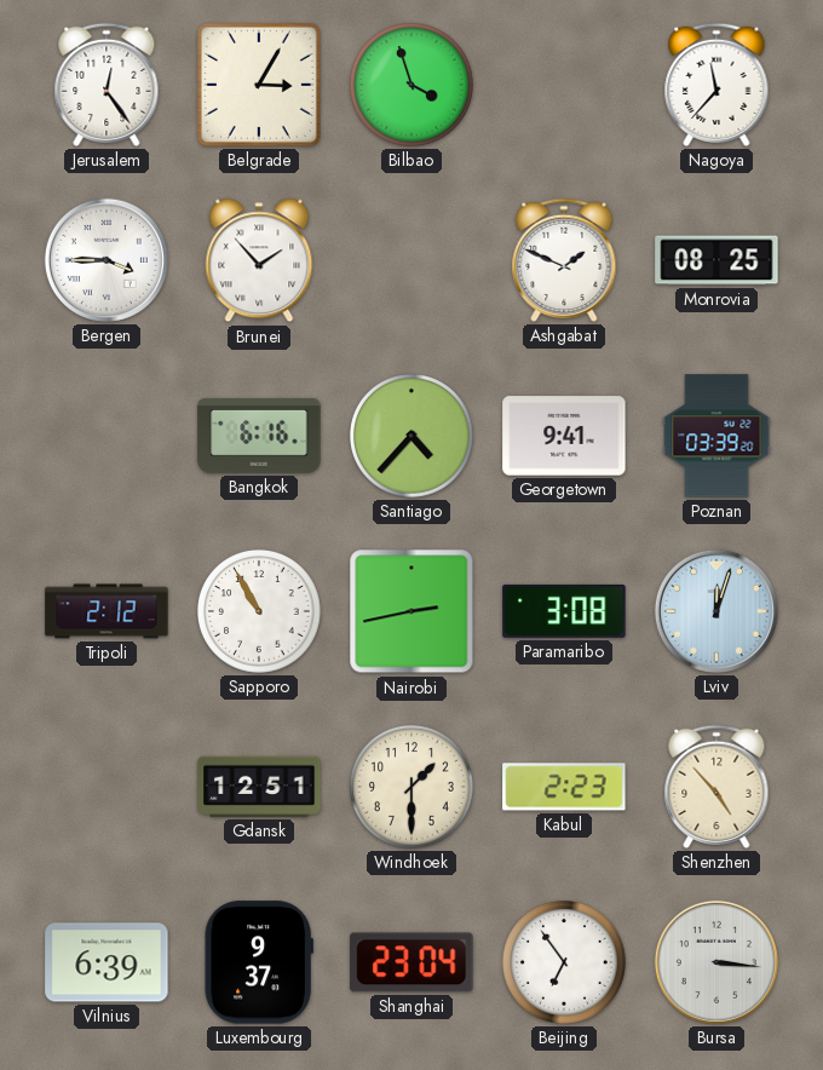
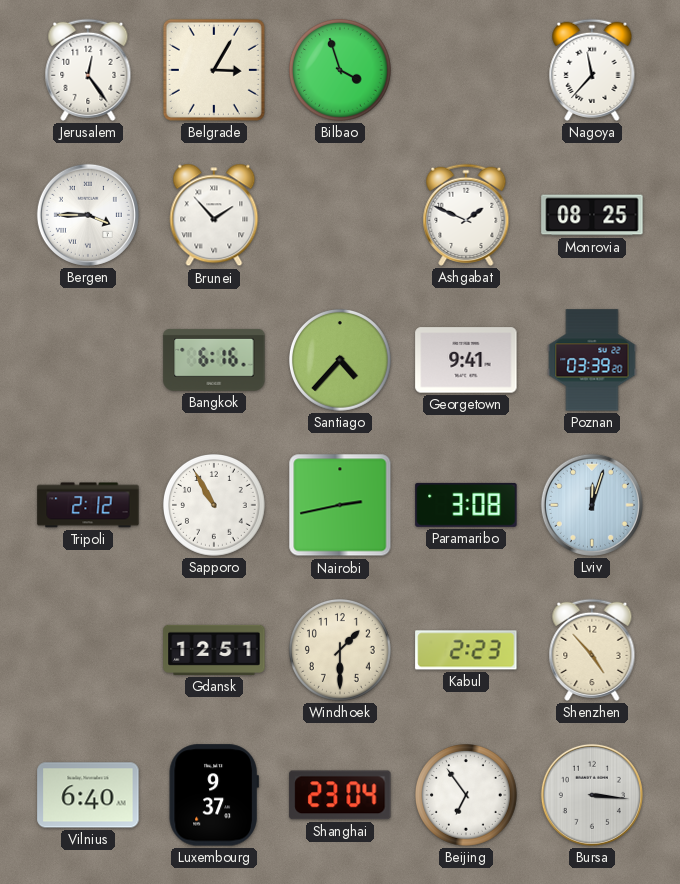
Vilnius: 6:39 -> 6:40
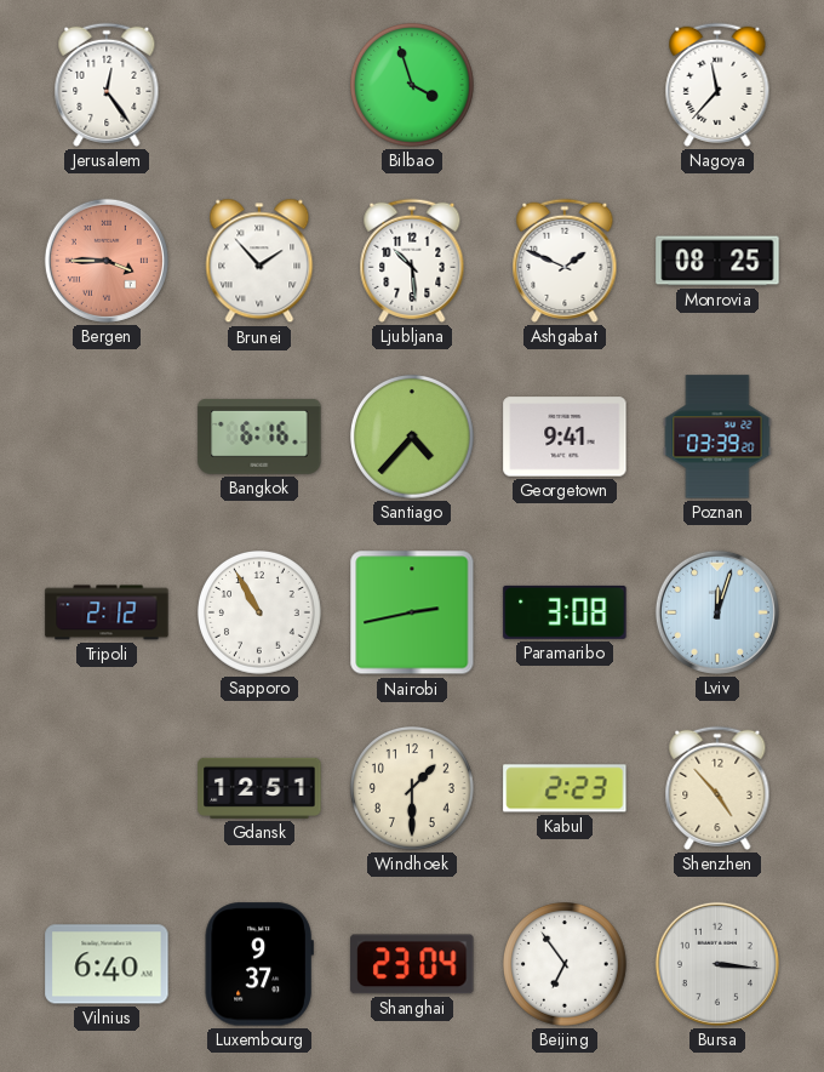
Belgrade: 3:05 -> none
Bergen dial: white -> salmon
Ljubljana: none -> 10:29
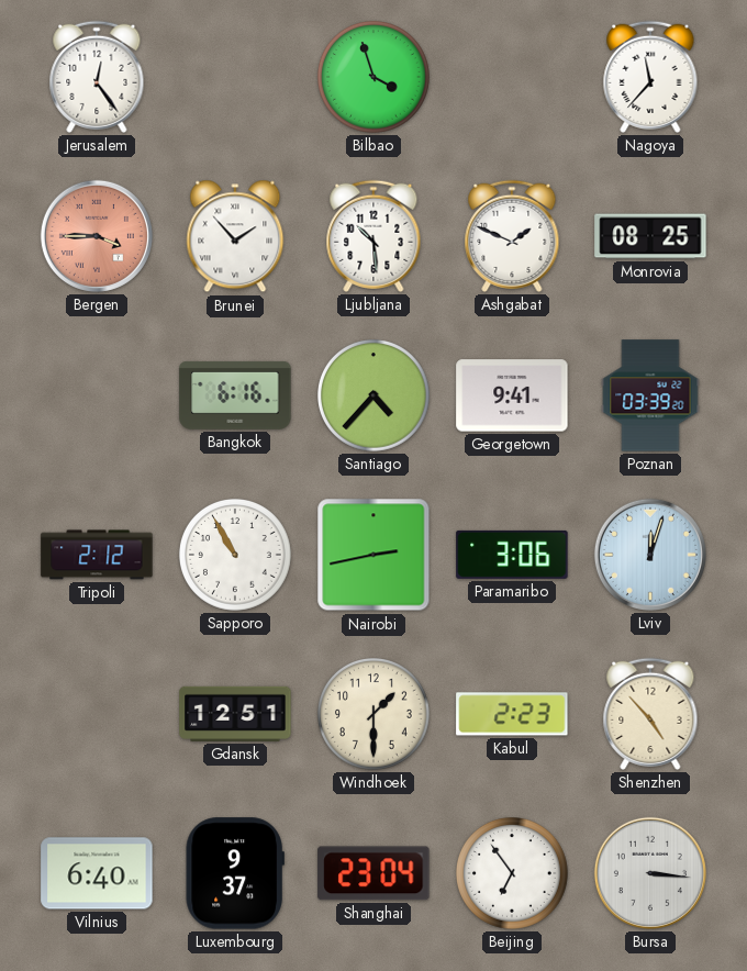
Paramaribo: 3:08 -> 3:06
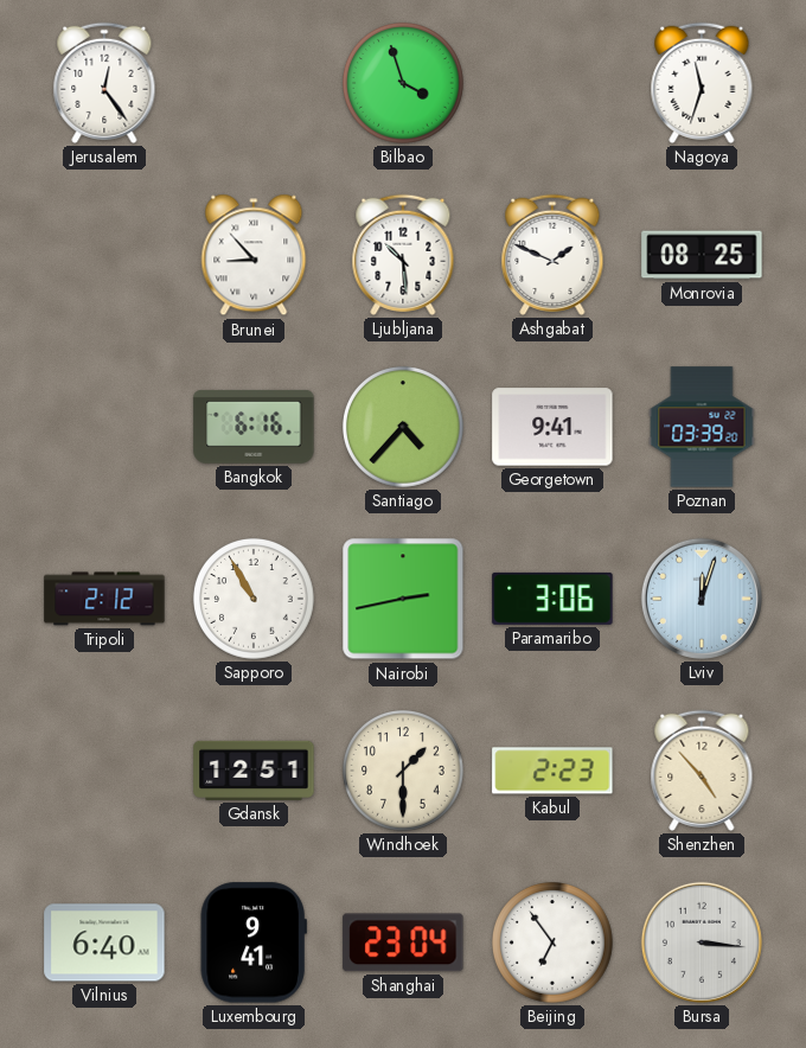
Nagoya: 11:37 -> 11:33
Bergen: 3:45 -> none
Brunei: 1:53 -> 8:53
Luxembourg: 9:37 -> 9:41
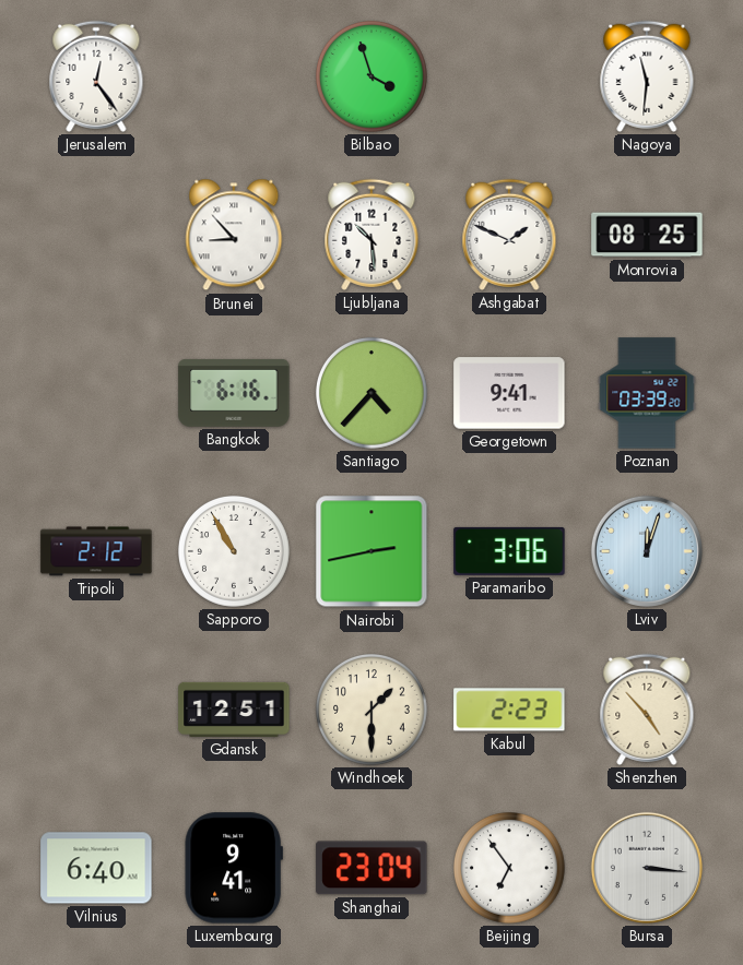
Nagoya: 11:33 -> 11:31
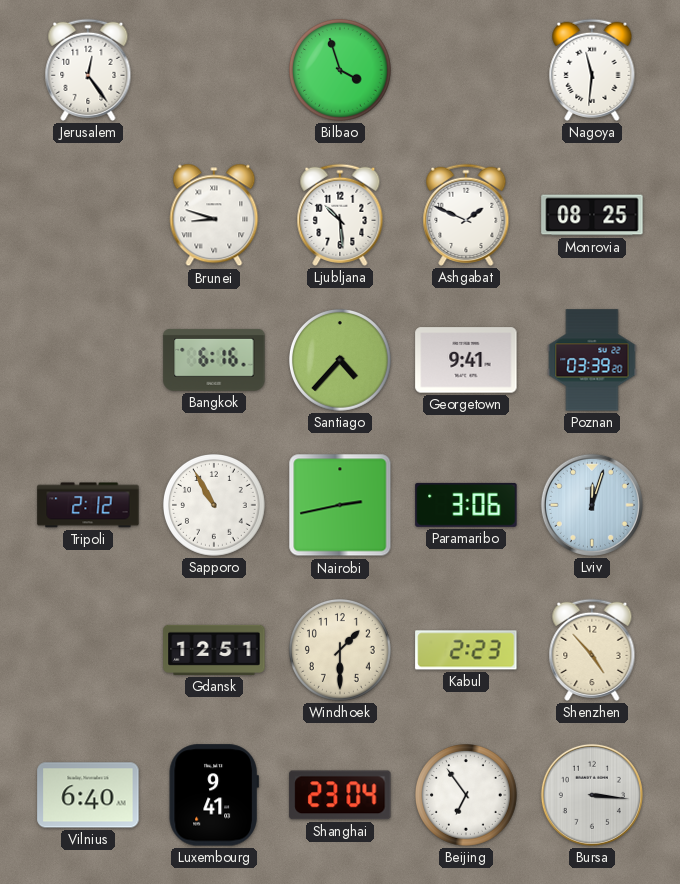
Brunei: 8:53 -> 8:48
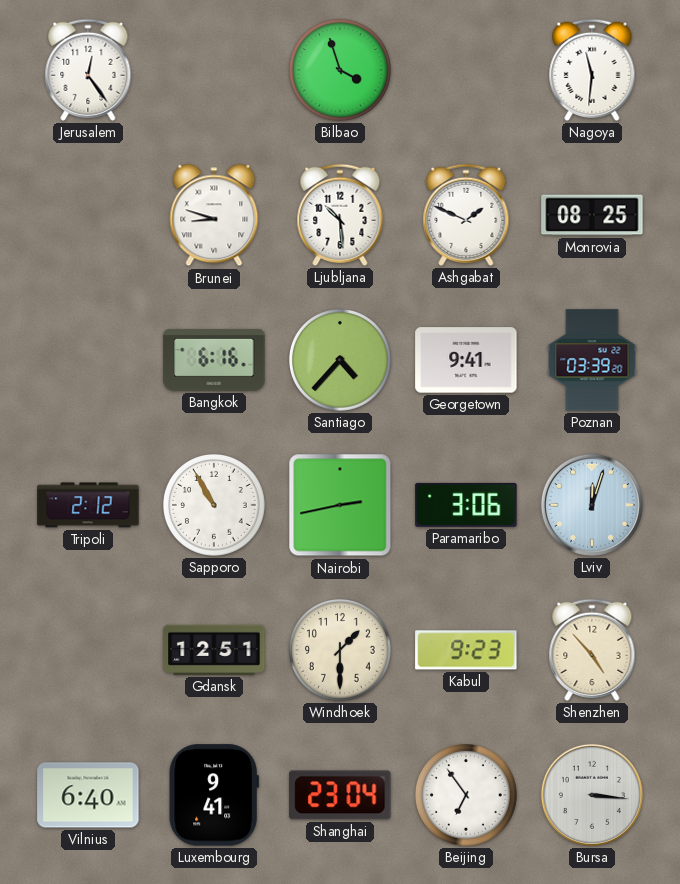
Kabul: 2:23 -> 9:23
